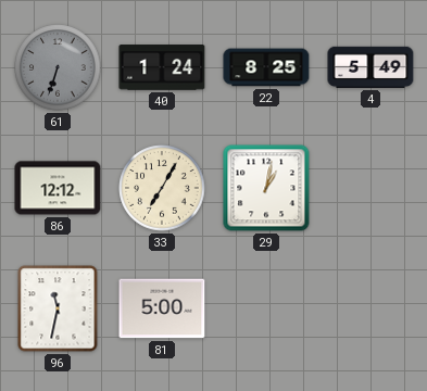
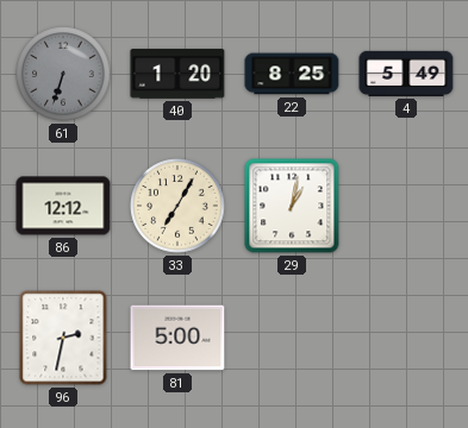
40: 1:24 -> 1:20
96: 11:32 -> 2:32
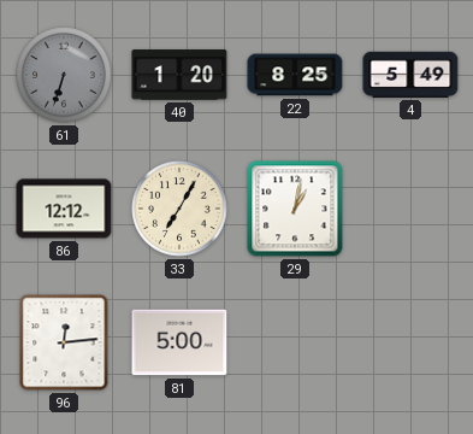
96: 2:32 -> 12:14
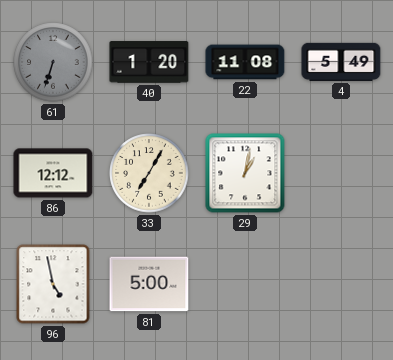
22: 8:25 -> 11:08
96: 12:14 -> 4:58
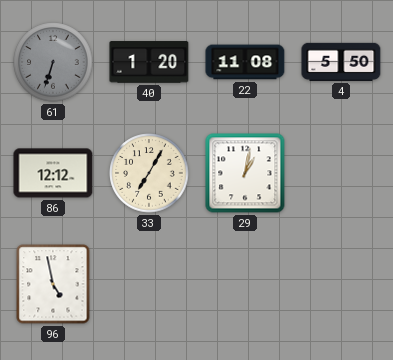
4: 5:49 -> 5:50
81: 5:00 -> none
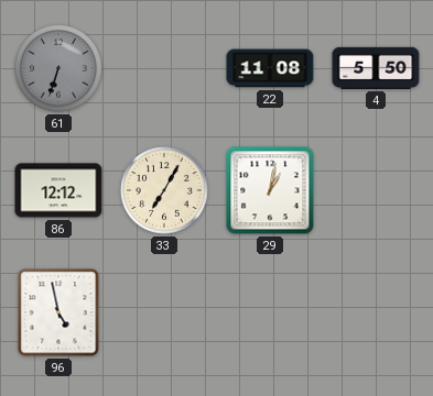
40: 1:20 -> none
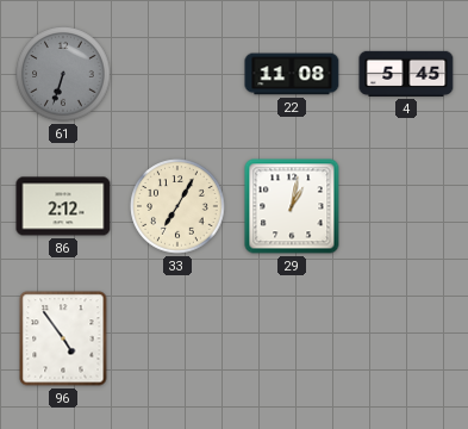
4: 5:50 -> 5:45
86: 12:12 -> 2:12
96: 4:58 -> 4:54
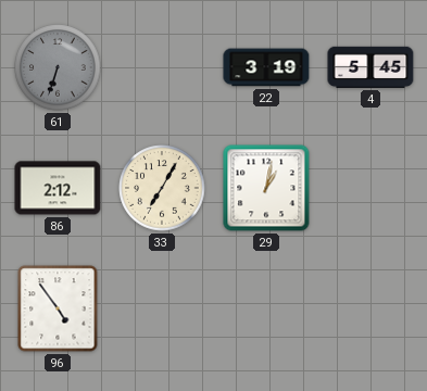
22: 11:08 -> 3:19
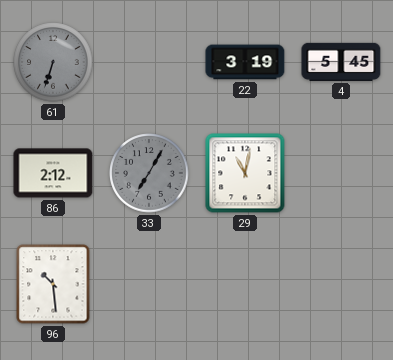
33 dial: cream -> grey
29: 1:02 -> 11:02
96: 4:54 -> 10:29
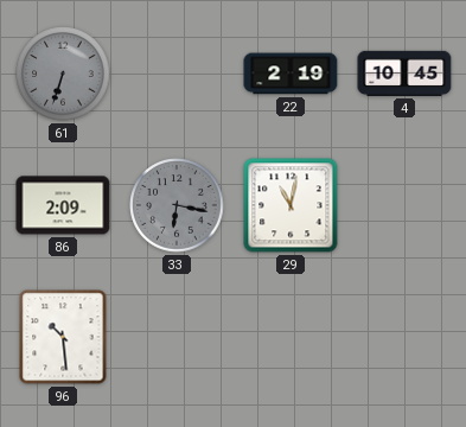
22: 3:19 -> 2:19
4: 5:45 -> 10:45
86: 2:12 -> 2:09
33: 7:05 -> 6:17
